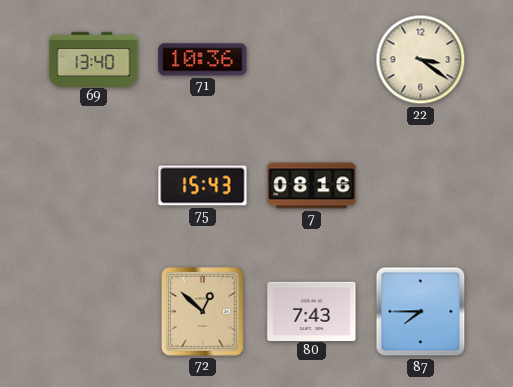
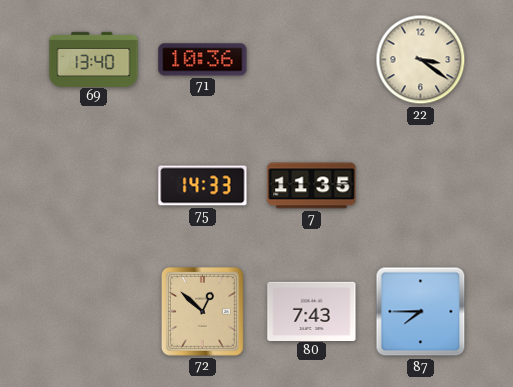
75: 15:43 -> 14:33
7: 08:16 -> 11:35
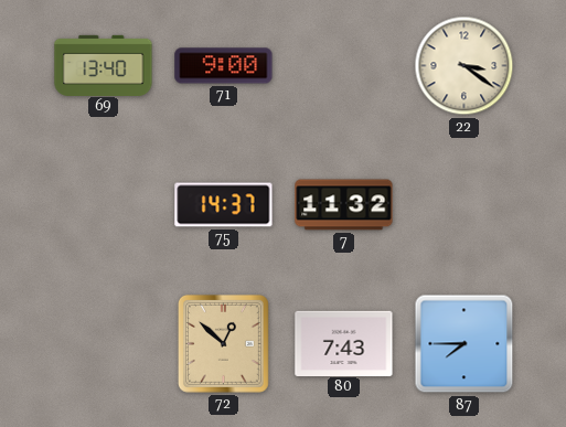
71: 10:36 -> 9:00
75: 14:33 -> 14:37
7: 11:35 -> 11:32
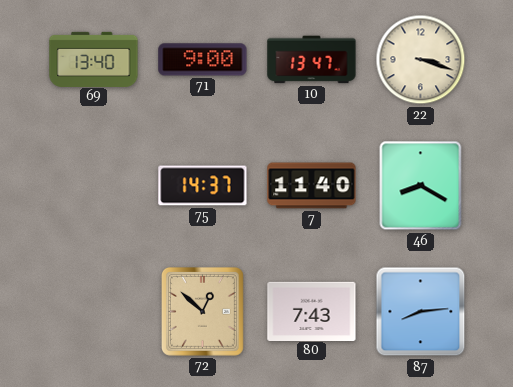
10: none -> 13:47
22: 3:21 -> 3:18
7: 11:32 -> 11:40
46: none -> 8:20
87: 7:45 -> 8:14
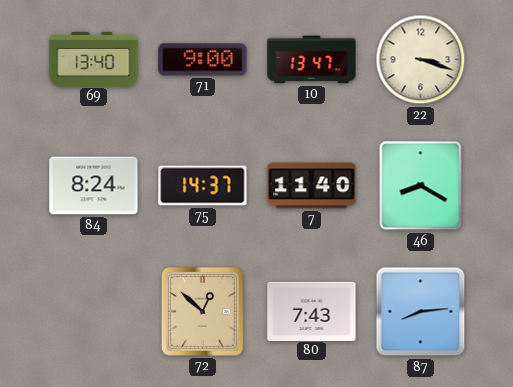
84: none -> 8:24
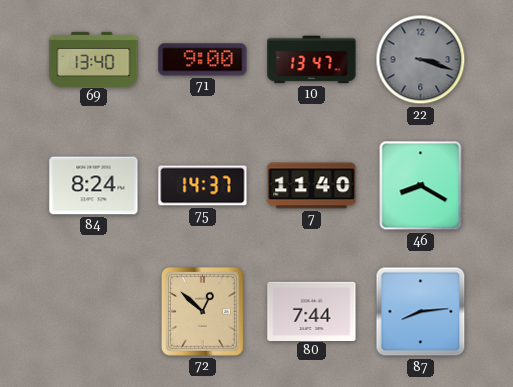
22 dial: cream -> grey
80: 7:43 -> 7:44
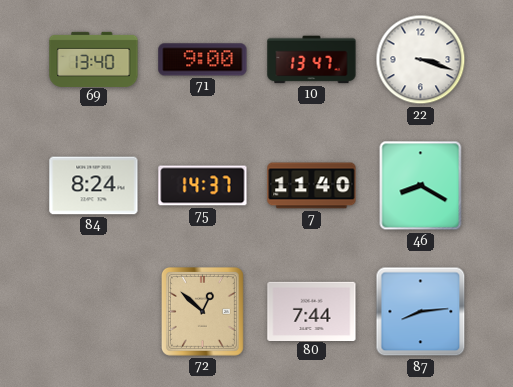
22 dial: grey -> white
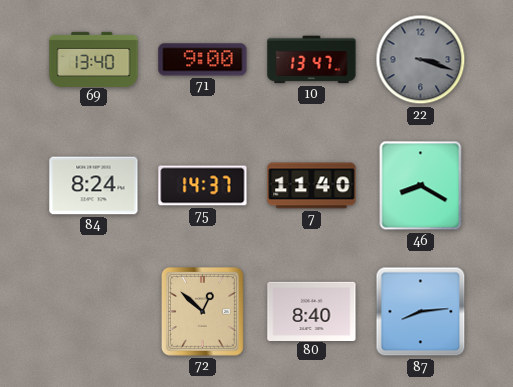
22 dial: white -> grey
80: 7:44 -> 8:40
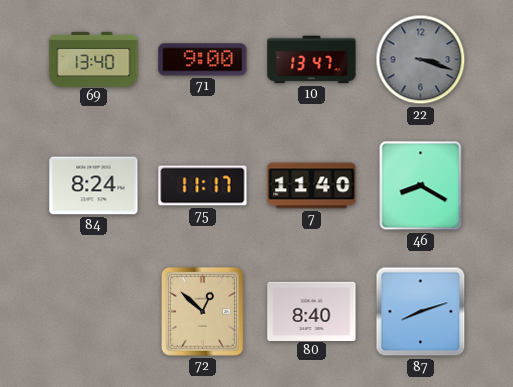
75: 14:37 -> 11:17
87: 8:14 -> 8:12
